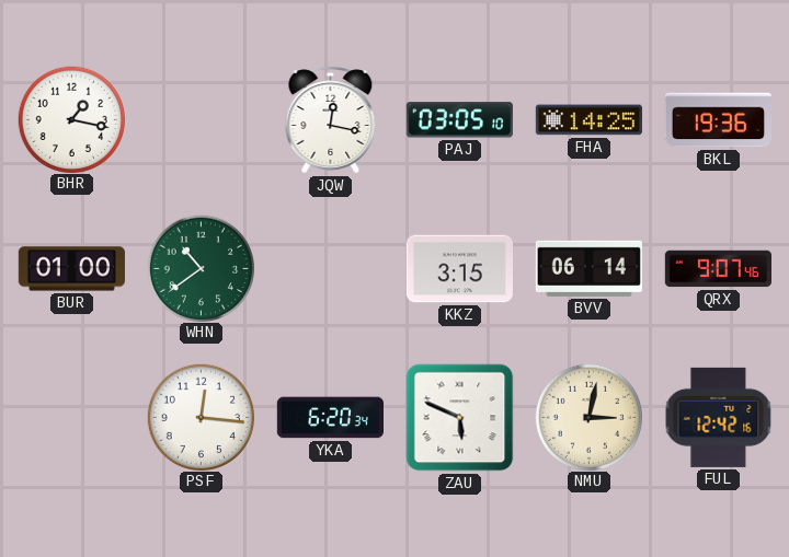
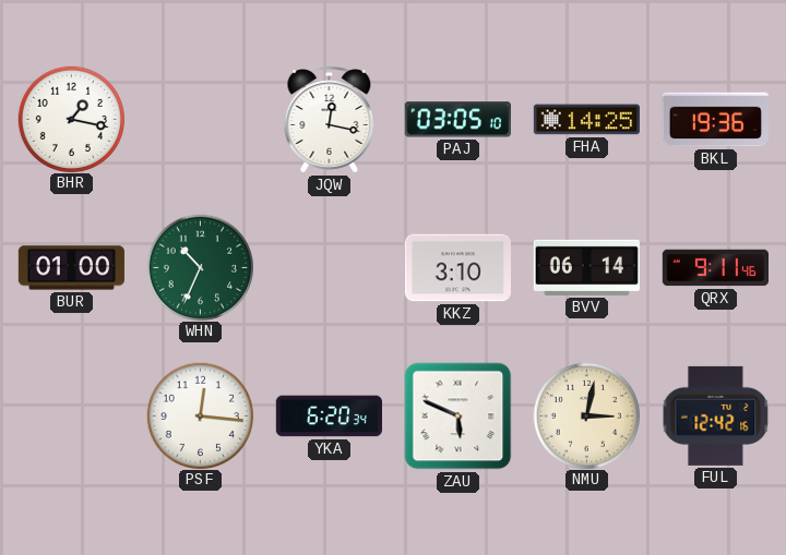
WHN: 10:39 -> 10:34
KKZ: 3:15 -> 3:10
QRX: 9:07 -> 9:11
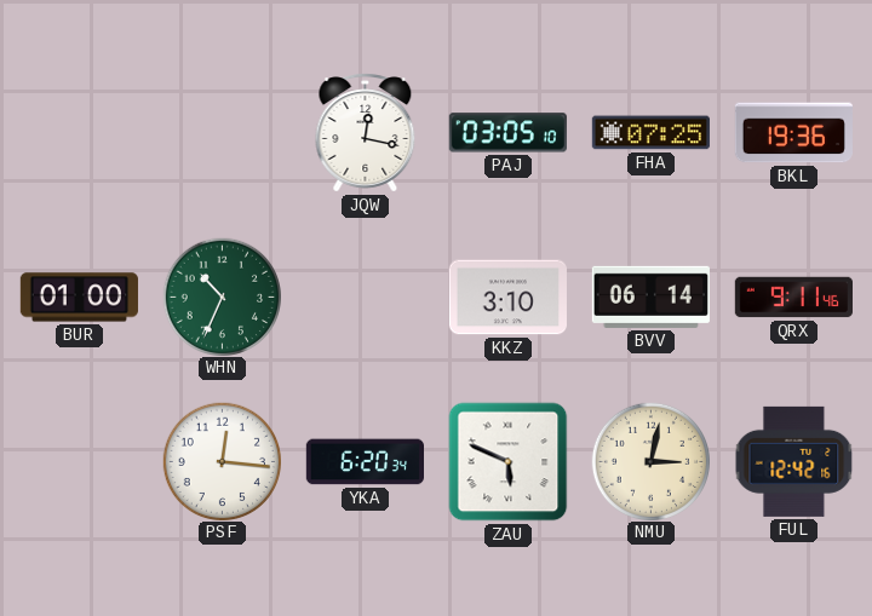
BHR: 1:17 -> none
FHA: 14:25 -> 07:25
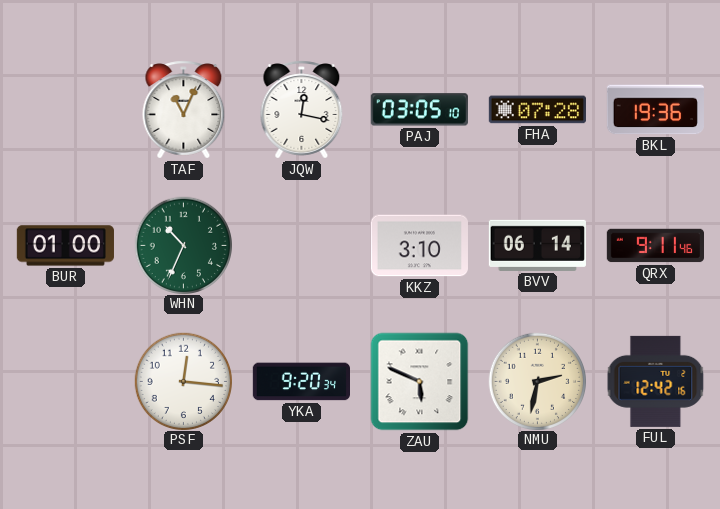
TAF: none -> 11:04
FHA: 07:25 -> 07:28
YKA: 6:20 -> 9:20
NMU: 3:02 -> 2:32
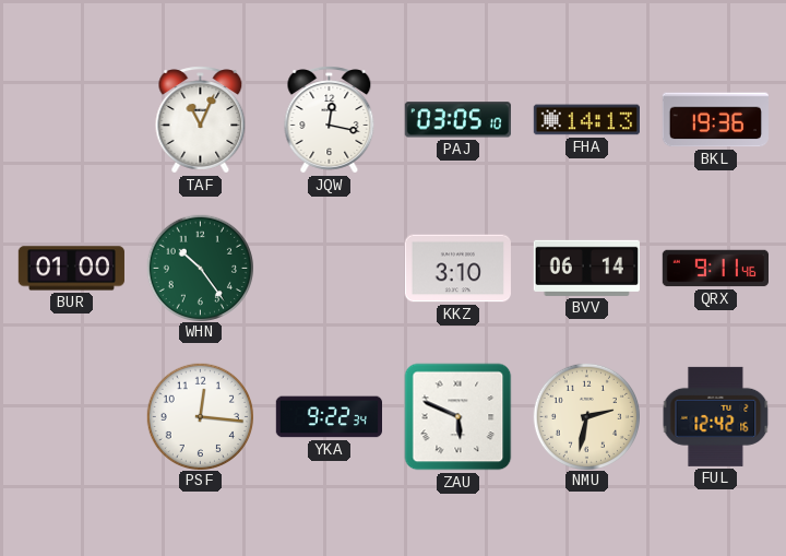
FHA: 07:28 -> 14:13
WHN: 10:34 -> 10:24
YKA: 9:20 -> 9:22
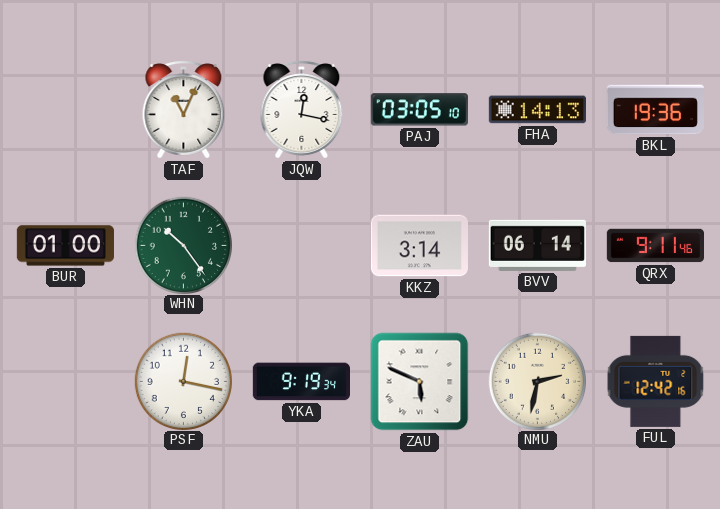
KKZ: 3:10 -> 3:14
PSF: 12:16 -> 12:17
YKA: 9:22 -> 9:19
